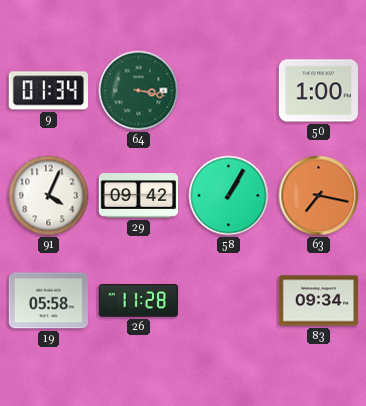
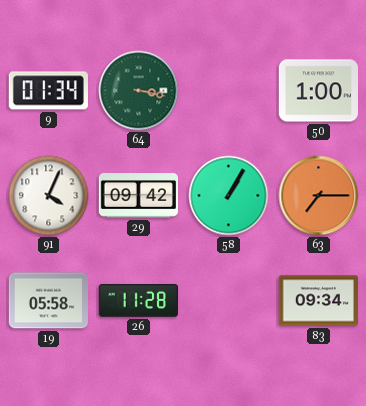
63: 7:17 -> 7:15
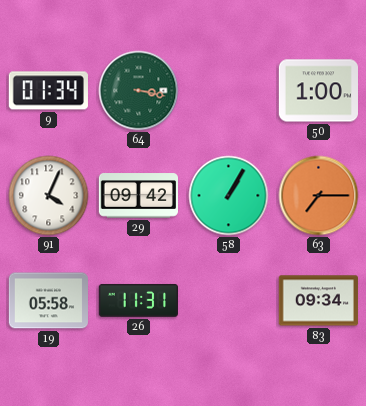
26: 11:28 -> 11:31
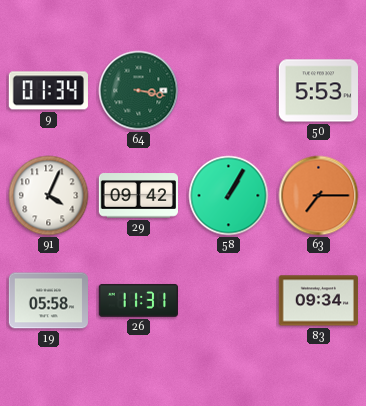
50: 1:00 -> 5:53
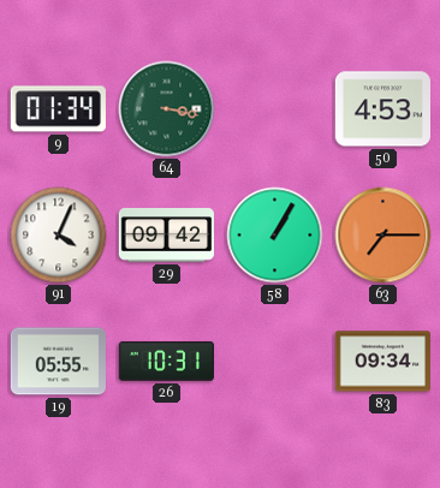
50: 5:53 -> 4:53
19: 05:58 -> 05:55
26: 11:31 -> 10:31
